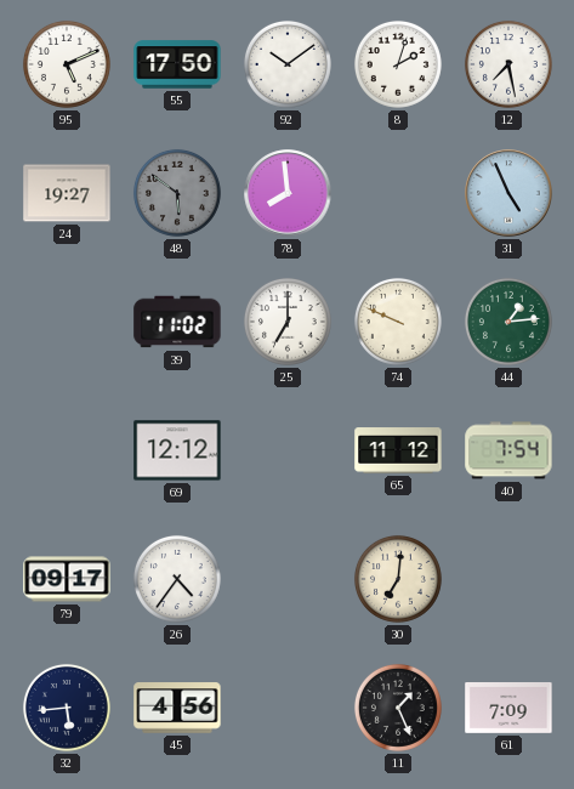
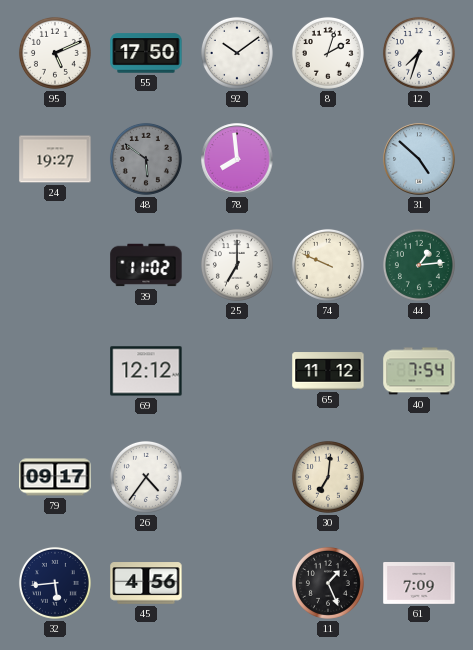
12: 7:28 -> 7:33
31: 4:56 -> 4:52
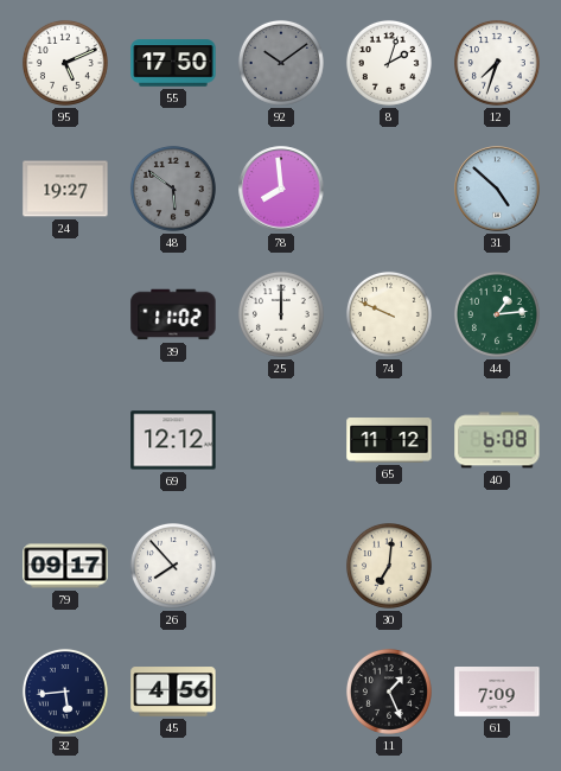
92 dial: white -> grey
25: 7:00 -> 12:00
40: 7:54 -> 6:08
26: 4:36 -> 7:53
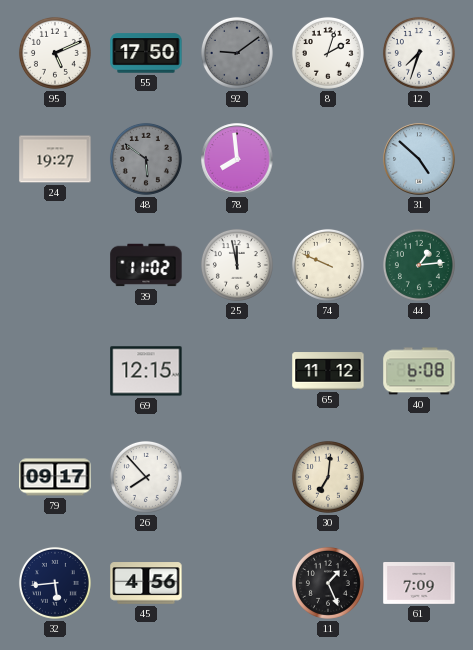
92: 10:09 -> 9:09
25: 12:00 -> 11:58
69: 12:12 -> 12:15
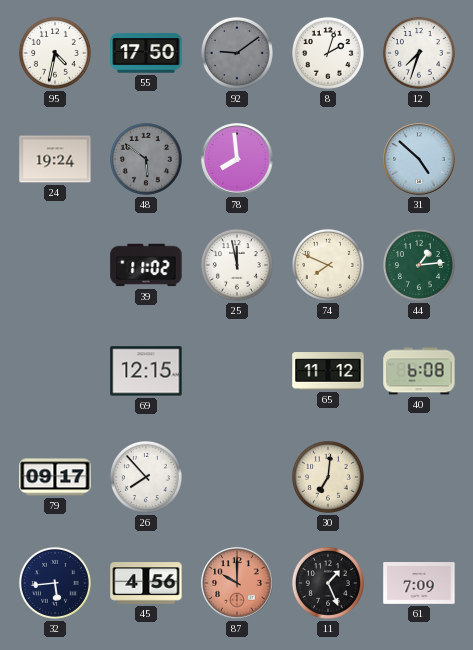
95: 5:11 -> 4:32
24: 19:27 -> 19:24
74: 9:49 -> 7:49
87: none -> 10:00
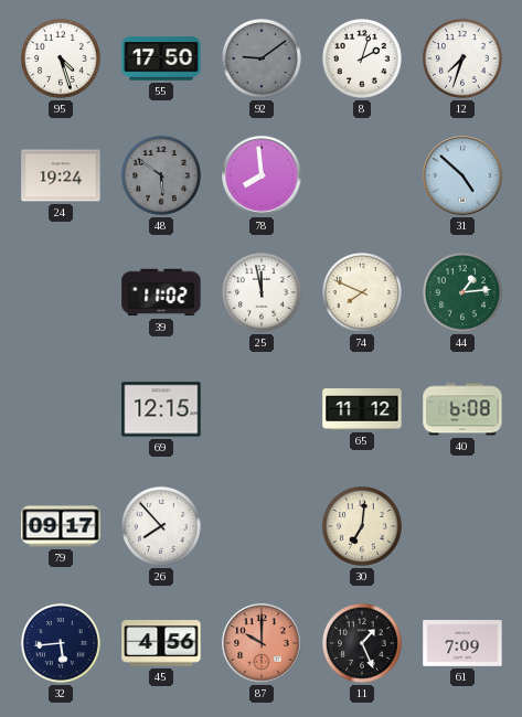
95: 4:32 -> 4:27
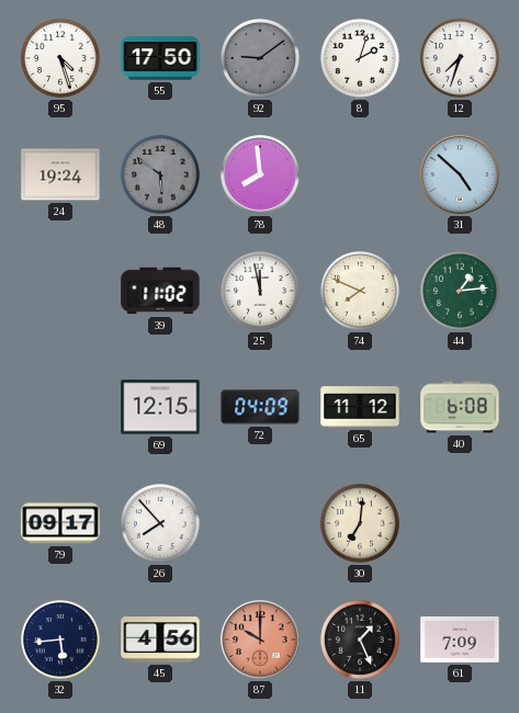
72: none -> 04:09
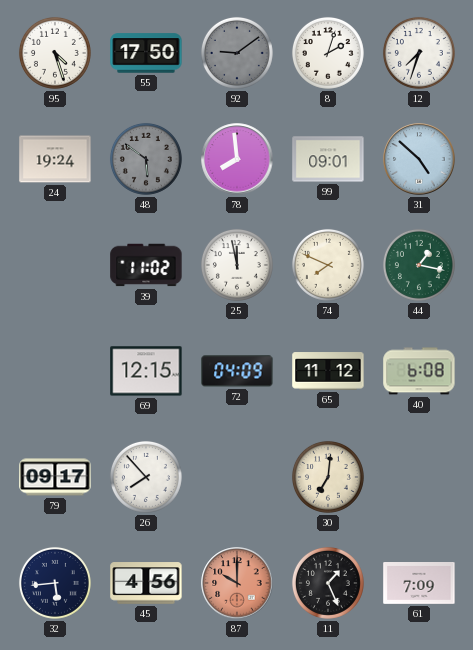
99: none -> 09:01
44: 1:14 -> 1:17
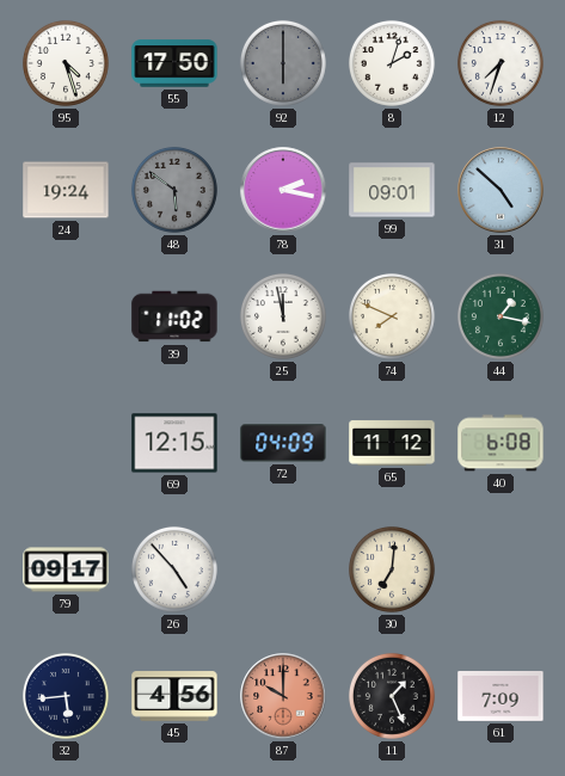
92: 9:09 -> 6:00
78: 7:59 -> 2:17
26: 7:53 -> 4:53
